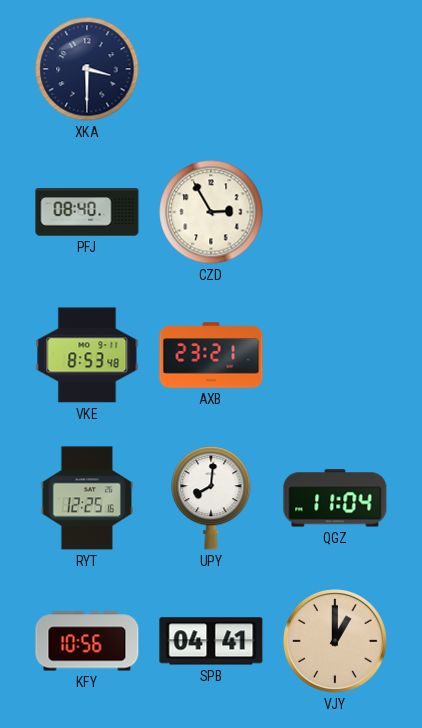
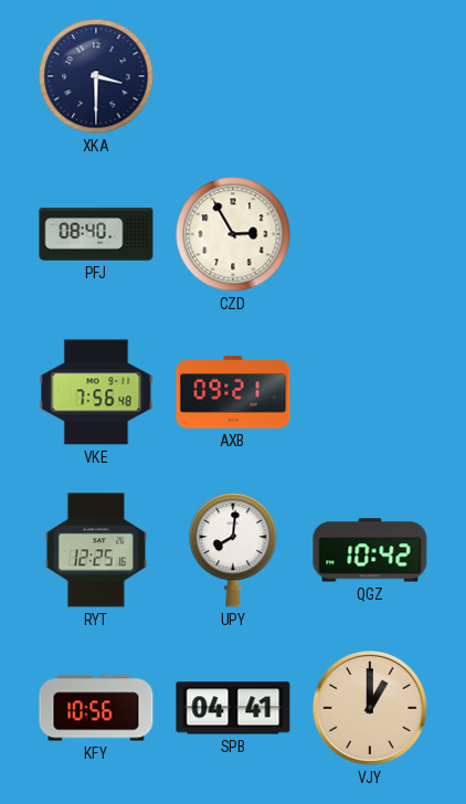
VKE: 8:53 -> 7:56
AXB: 23:21 -> 09:21
QGZ: 11:04 -> 10:42
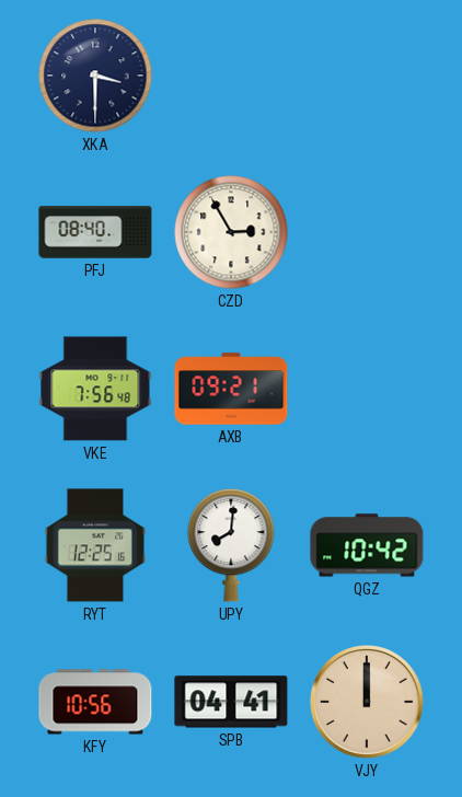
VJY: 1:00 -> 12:00
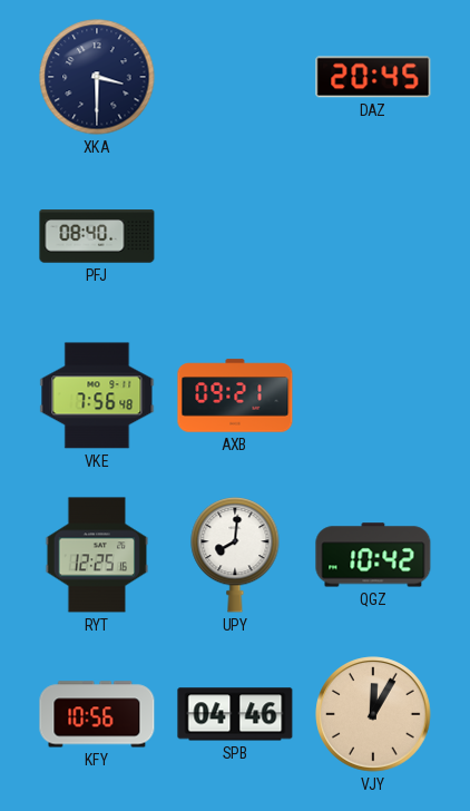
DAZ: none -> 20:45
CZD: 2:55 -> none
SPB: 04:41 -> 04:46
VJY: 12:00 -> 12:05
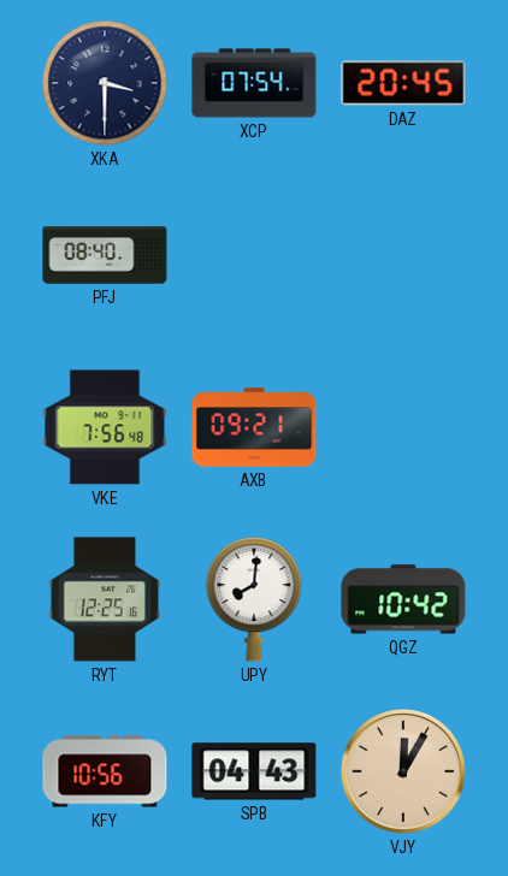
XCP: none -> 07:54
SPB: 04:46 -> 04:43
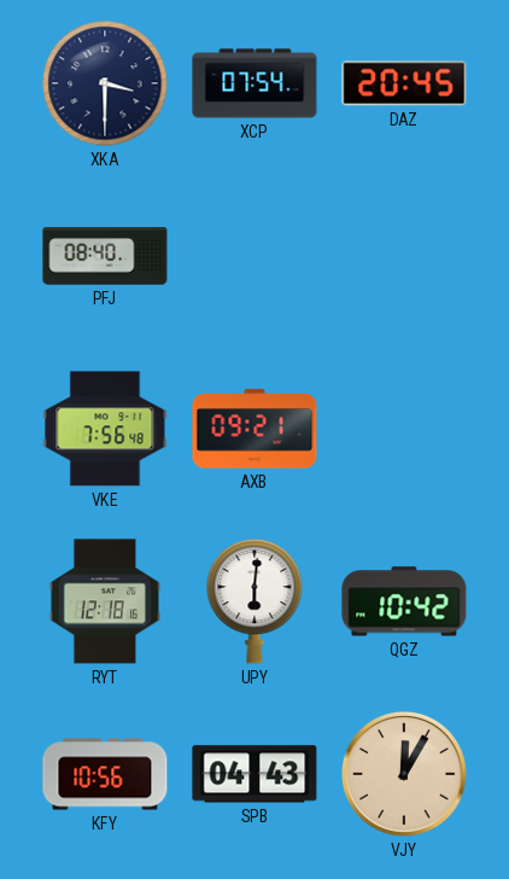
RYT: 12:25 -> 12:18
UPY: 8:01 -> 6:01
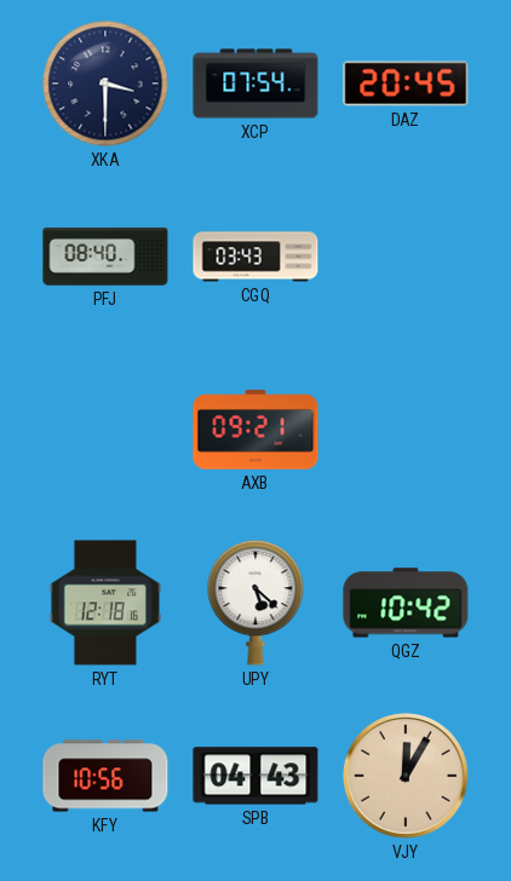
CGQ: none -> 03:43
VKE: 7:56 -> none
UPY: 6:01 -> 5:22
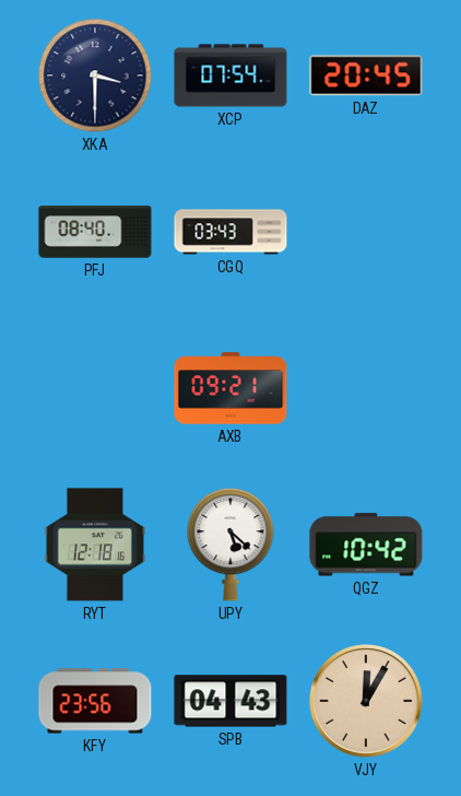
KFY: 10:56 -> 23:56
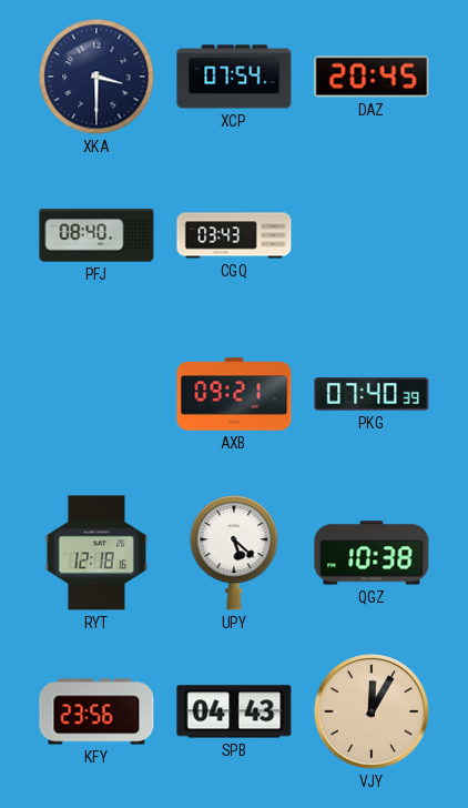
PKG: none -> 07:40
QGZ: 10:42 -> 10:38
